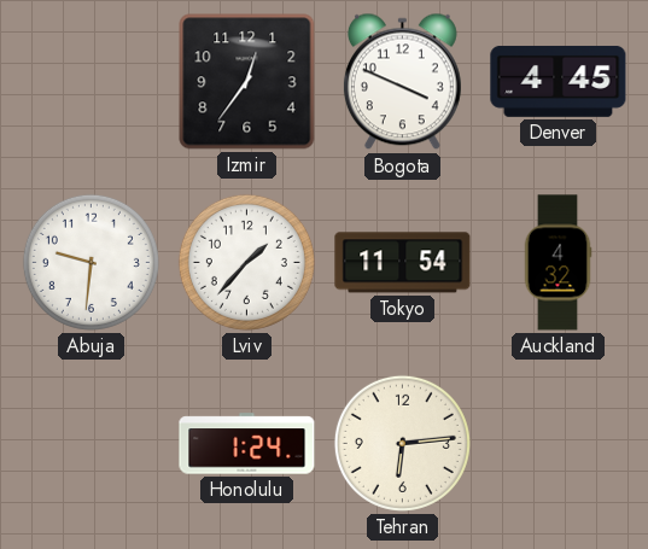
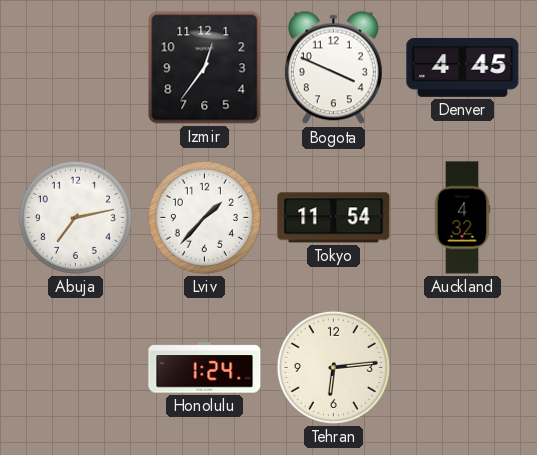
Abuja: 9:31 -> 7:13
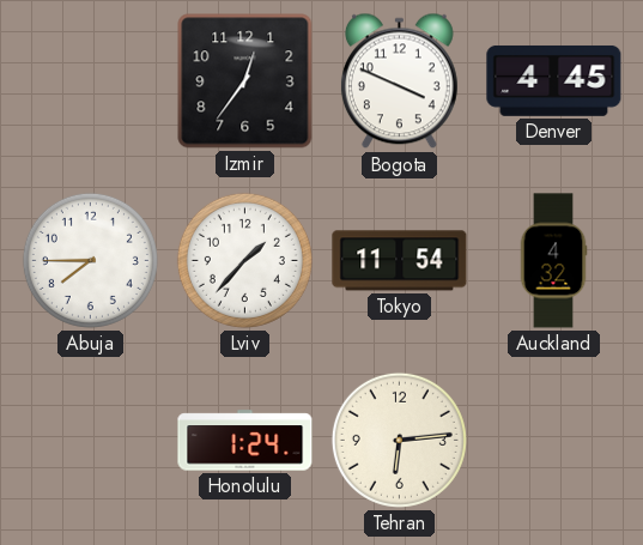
Abuja: 7:13 -> 7:45
